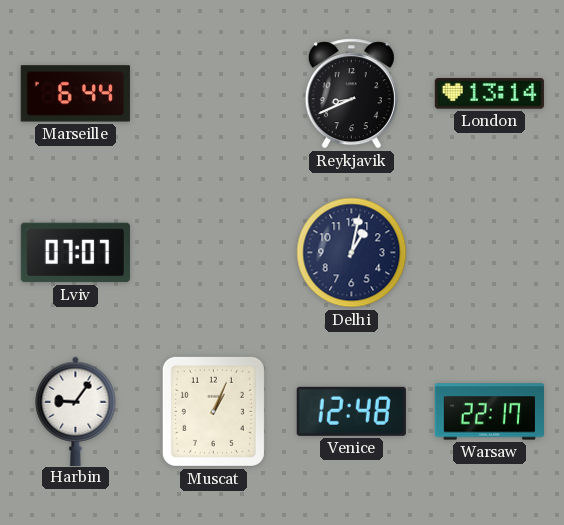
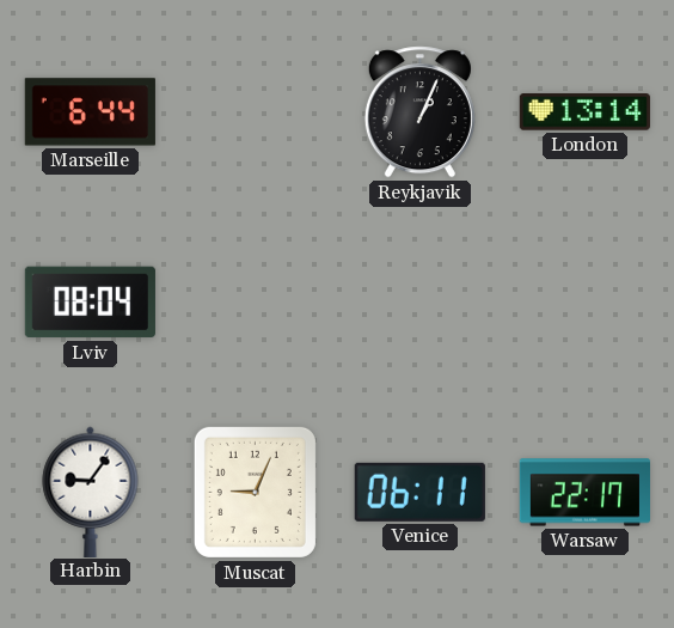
Reykjavik: 8:41 -> 1:04
Lviv: 07:07 -> 08:04
Delhi: 1:02 -> none
Muscat: 1:04 -> 9:04
Venice: 12:48 -> 06:11
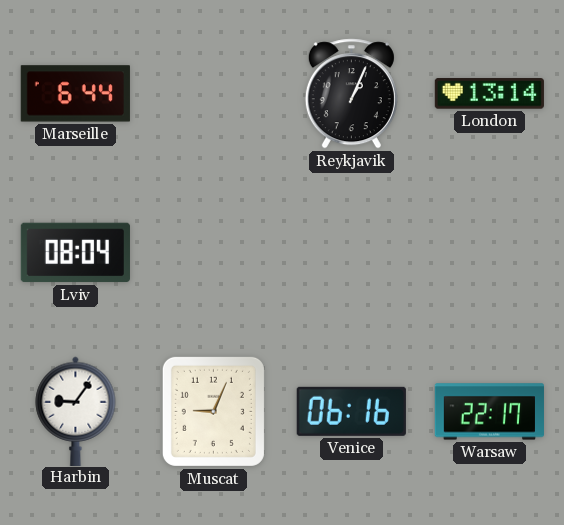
Venice: 06:11 -> 06:16
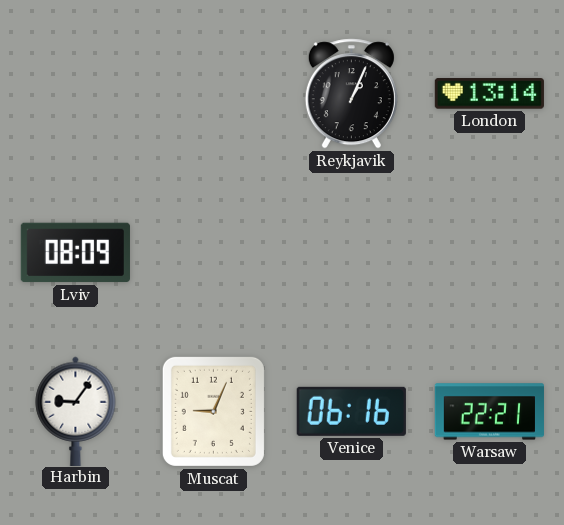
Marseille: 6:44 -> none
Lviv: 08:04 -> 08:09
Warsaw: 22:17 -> 22:21
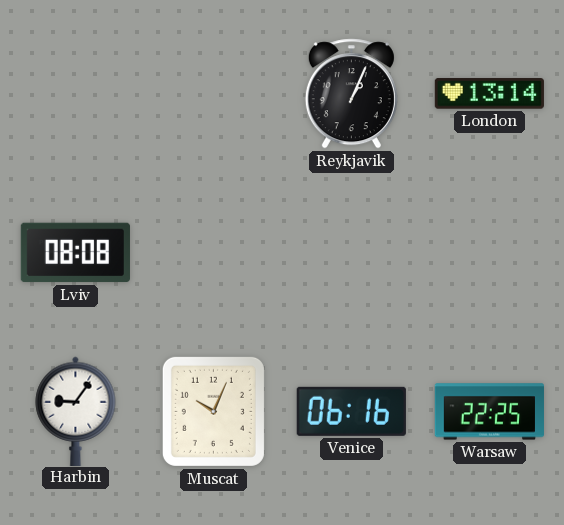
Lviv: 08:09 -> 08:08
Muscat: 9:04 -> 10:04
Warsaw: 22:21 -> 22:25
